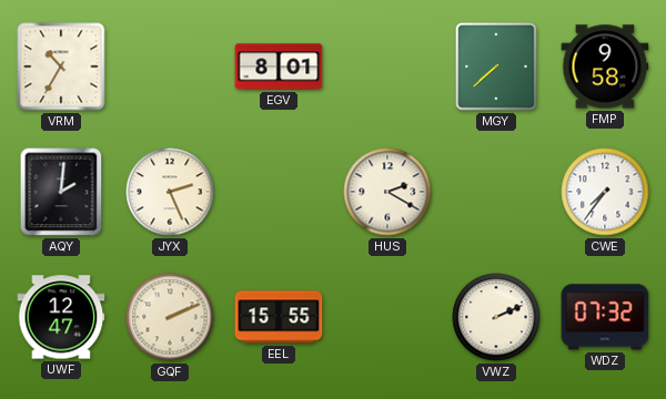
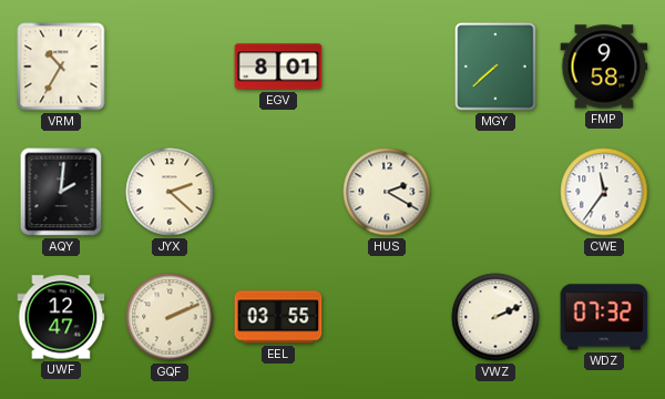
JYX: 2:26 -> 2:22
CWE: 7:36 -> 11:36
EEL: 15:55 -> 03:55
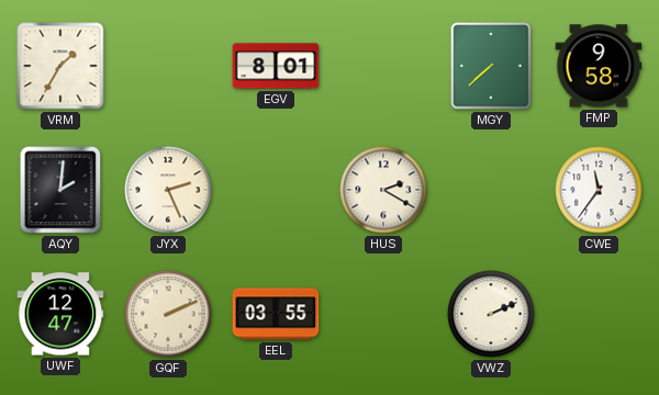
VRM: 10:35 -> 1:35
JYX: 2:22 -> 2:26
WDZ: 07:32 -> none
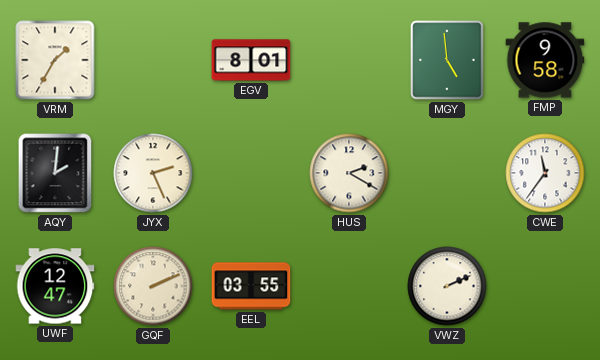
MGY: 7:38 -> 4:59
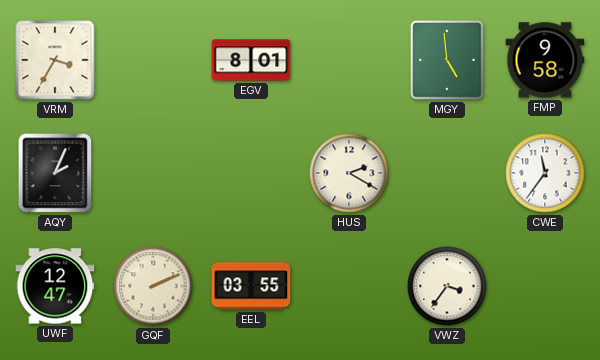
VRM: 1:35 -> 3:35
AQY: 2:01 -> 2:04
JYX: 2:26 -> none
VWZ: 2:11 -> 3:36
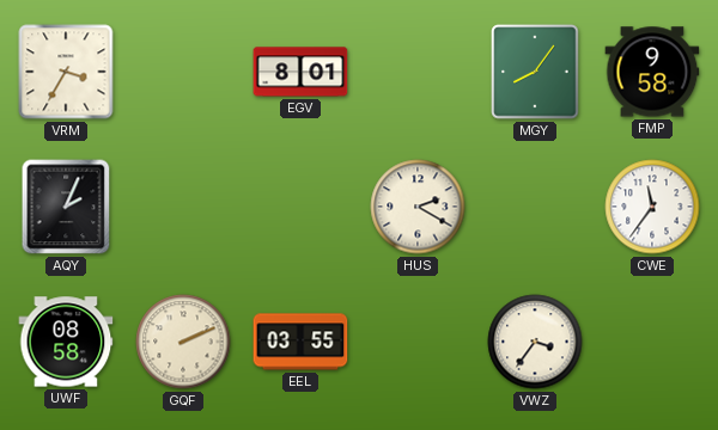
MGY: 4:59 -> 8:06
UWF: 12:47 -> 08:58
